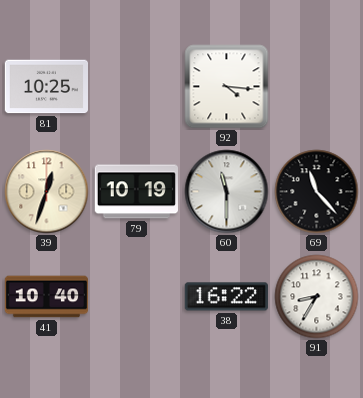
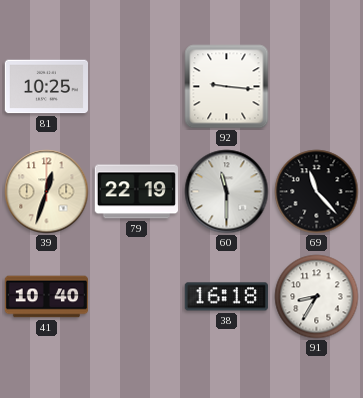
92: 4:16 -> 9:16
79: 10:19 -> 22:19
38: 16:22 -> 16:18
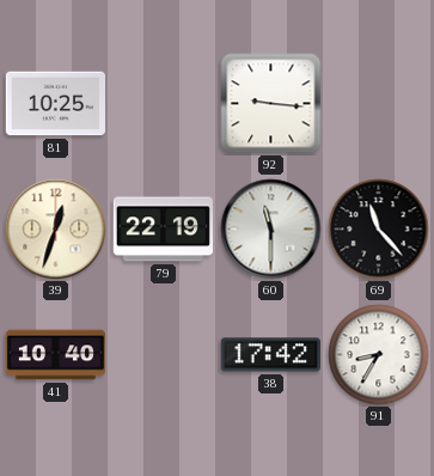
38: 16:18 -> 17:42
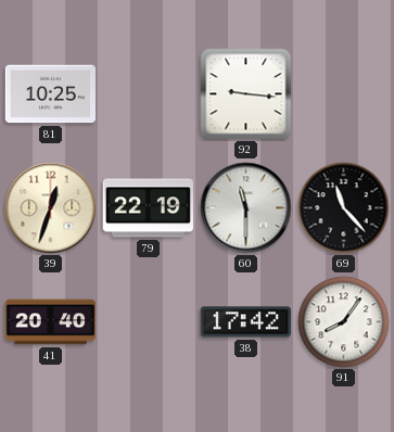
41: 10:40 -> 20:40
91: 8:35 -> 8:06
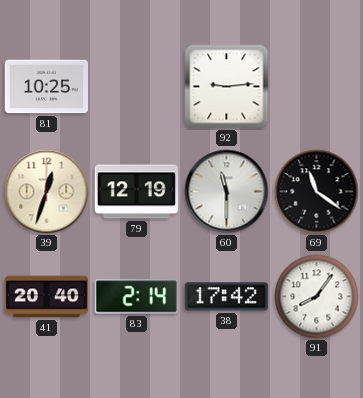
92: 9:16 -> 9:14
79: 22:19 -> 12:19
69: 11:23 -> 11:21
83: none -> 2:14
